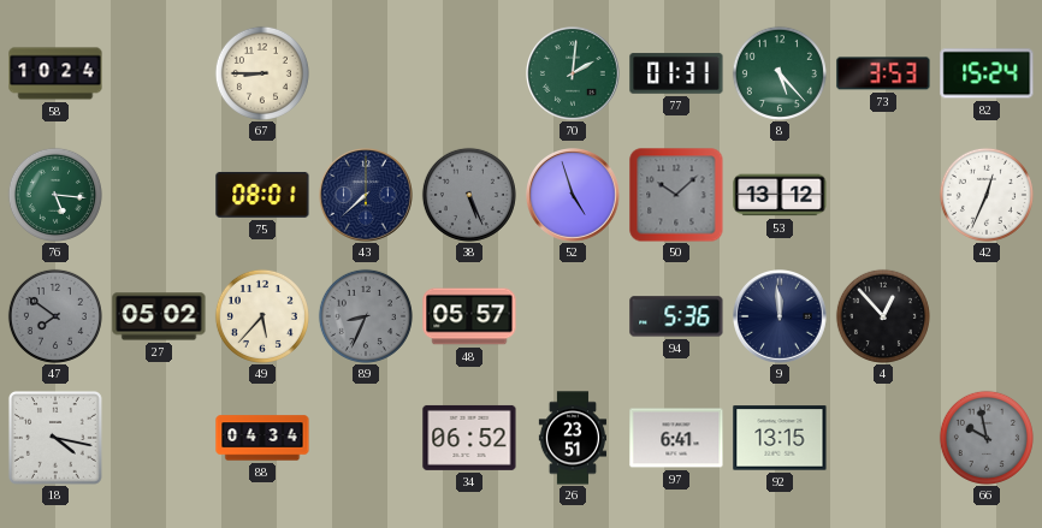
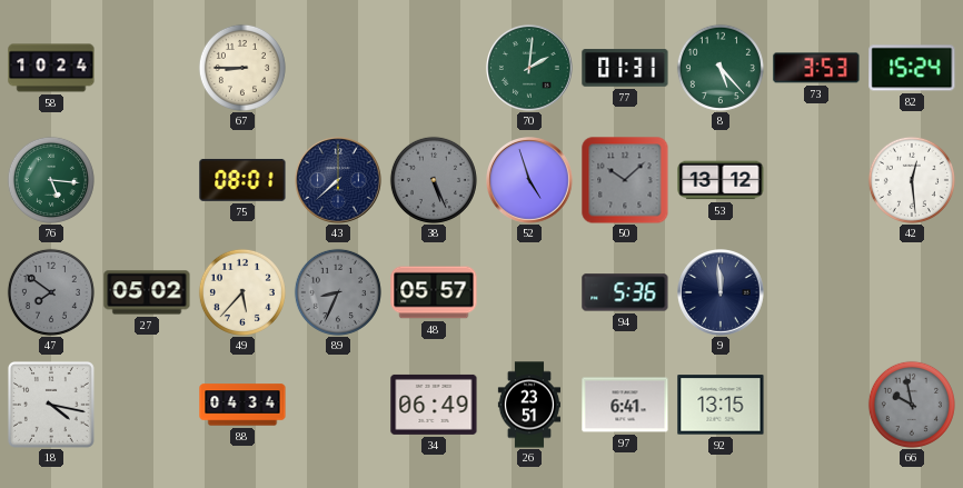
42: 12:34 -> 12:29
4: 12:53 -> none
34: 06:52 -> 06:49
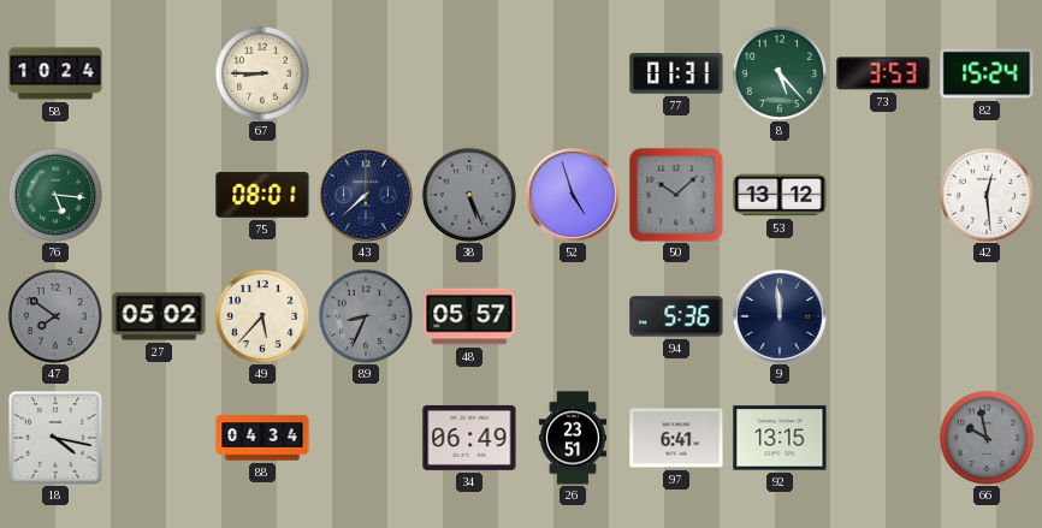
70: 2:01 -> none
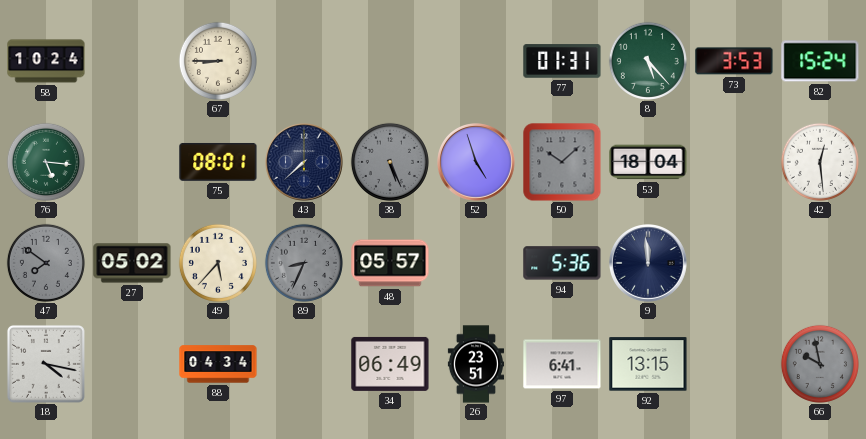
53: 13:12 -> 18:04
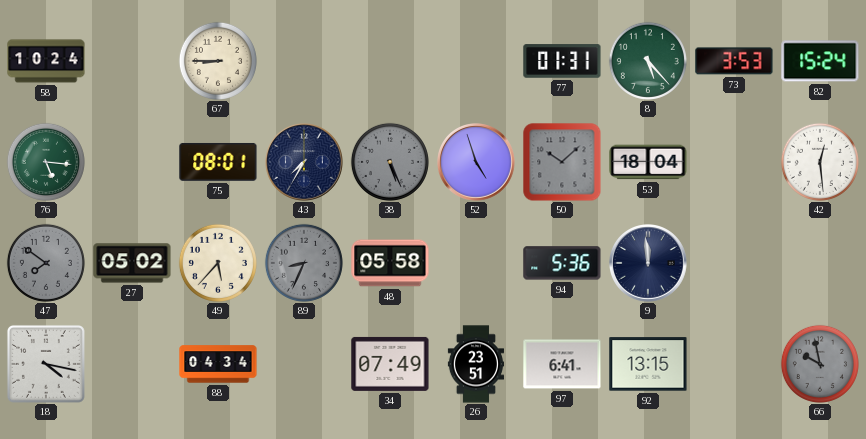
43: 7:38 -> 7:35
48: 05:57 -> 05:58
34: 06:49 -> 07:49
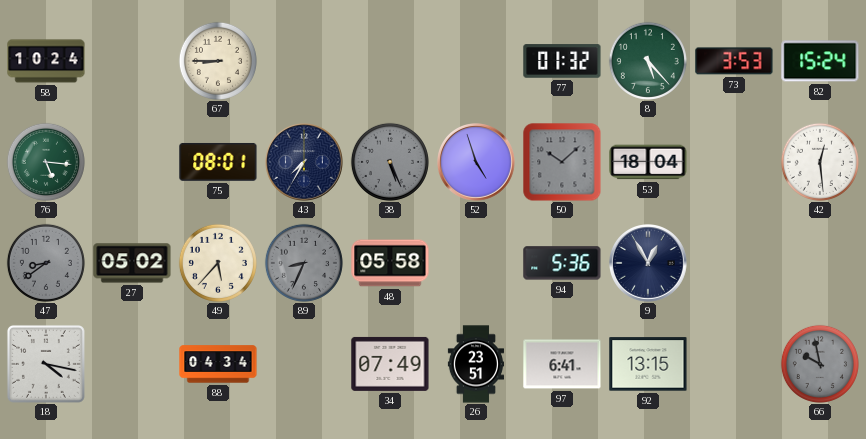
77: 01:31 -> 01:32
47: 7:51 -> 8:39
9: 11:59 -> 12:55
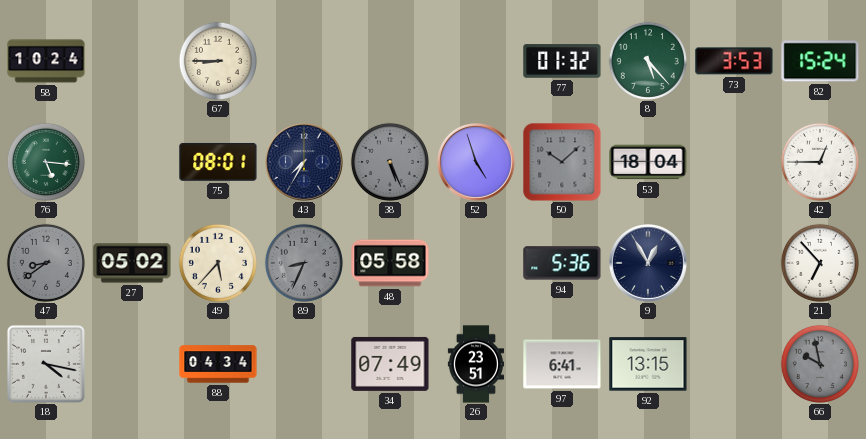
42: 12:29 -> 12:45
21: none -> 6:53
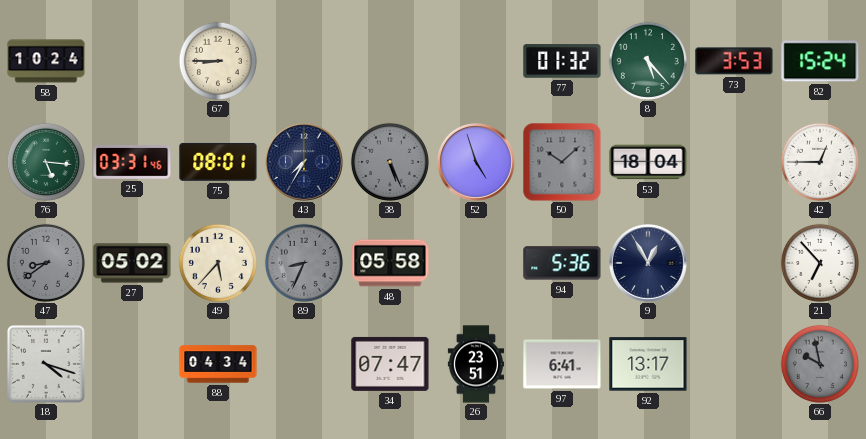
25: none -> 03:31
18: 4:17 -> 4:18
34: 07:49 -> 07:47
92: 13:15 -> 13:17
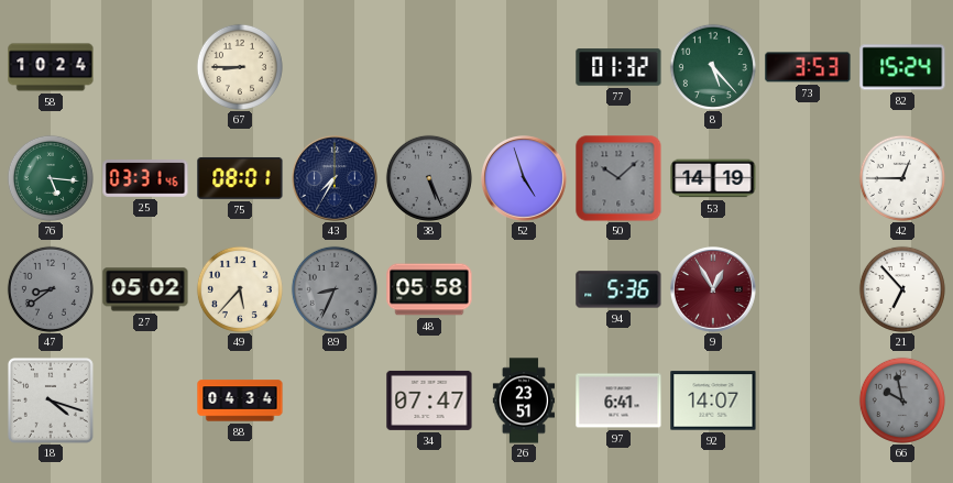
53: 18:04 -> 14:19
9 dial: navy -> burgundy
92: 13:17 -> 14:07
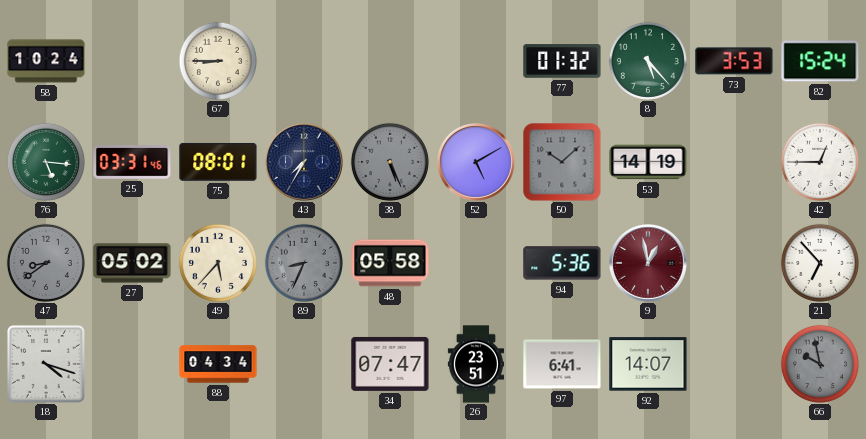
52: 4:57 -> 5:10
9: 12:55 -> 12:58
